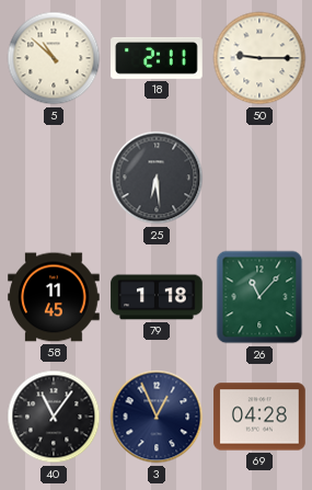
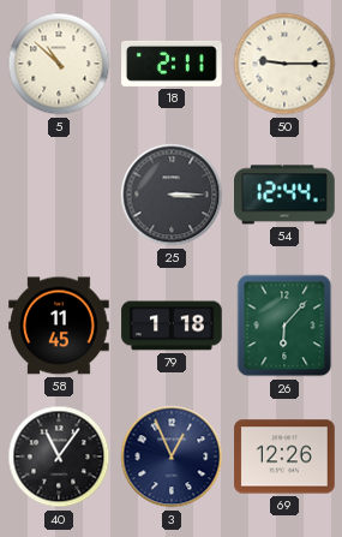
25: 6:29 -> 3:15
54: none -> 12:44
26: 11:07 -> 6:07
69: 04:28 -> 12:26
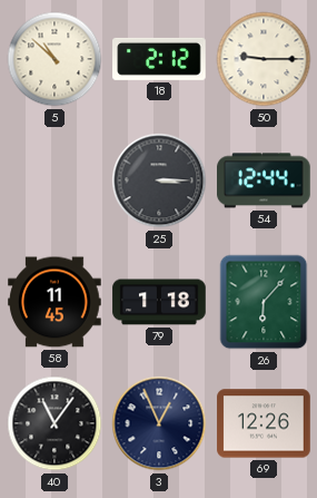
18: 2:11 -> 2:12
